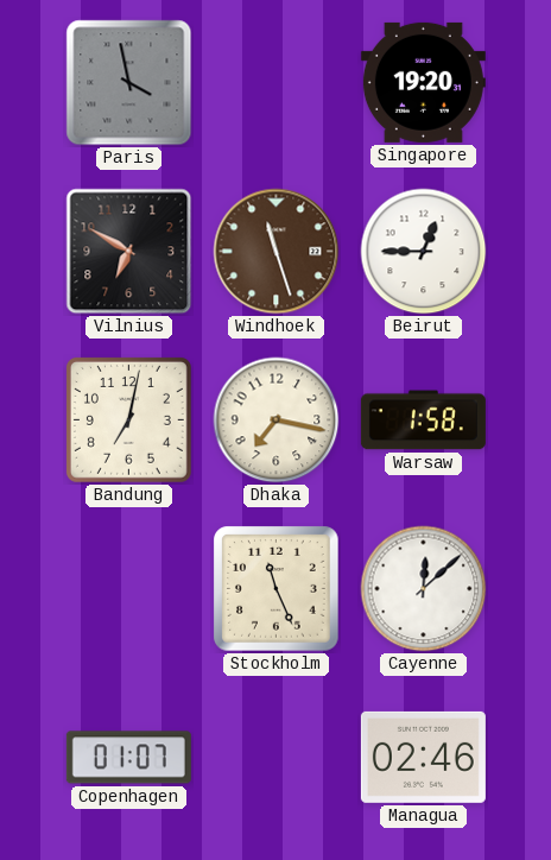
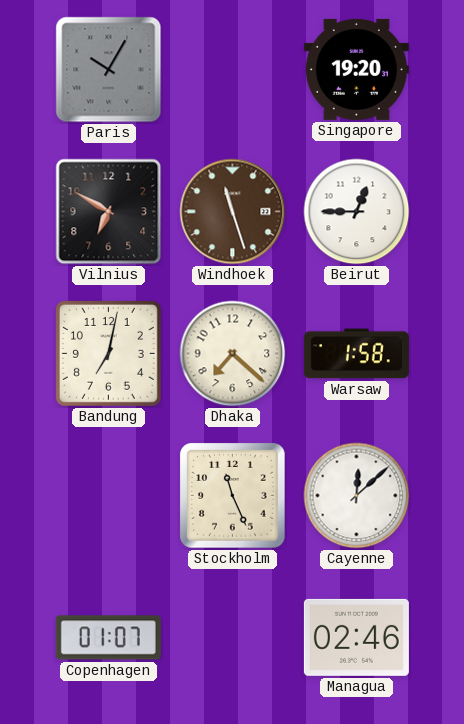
Paris: 3:58 -> 10:05
Dhaka: 7:17 -> 7:22
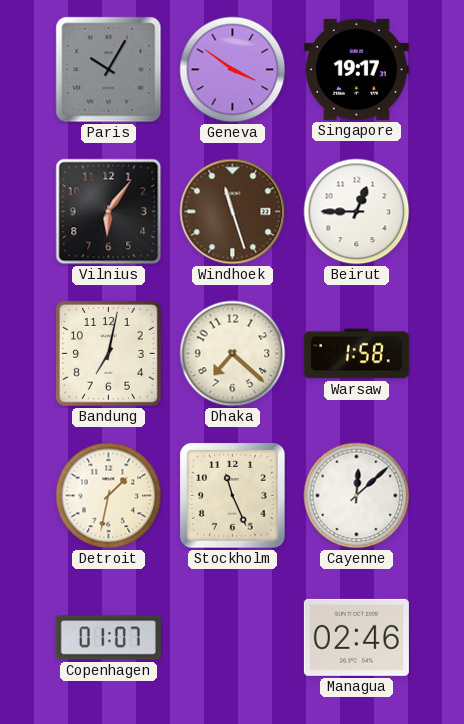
Geneva: none -> 3:51
Singapore: 19:20 -> 19:17
Vilnius: 6:50 -> 6:06
Detroit: none -> 1:32
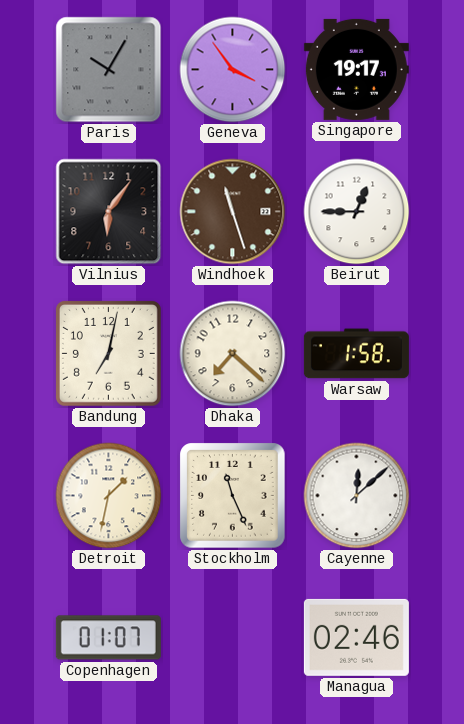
Geneva: 3:51 -> 3:54
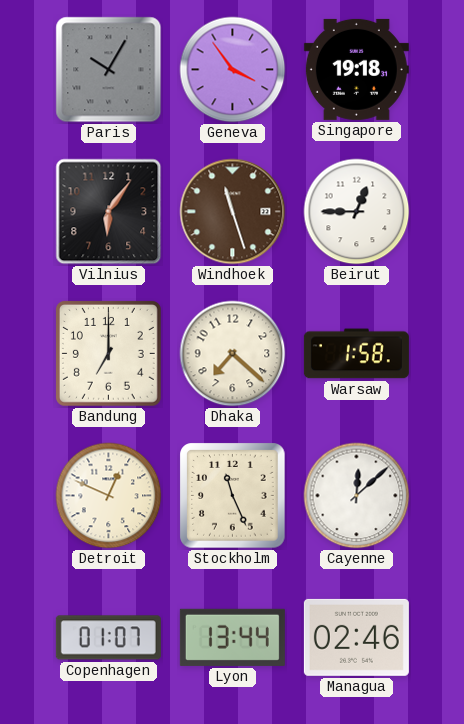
Singapore: 19:17 -> 19:18
Bandung: 7:02 -> 7:00
Detroit: 1:32 -> 12:49
Lyon: none -> 13:44
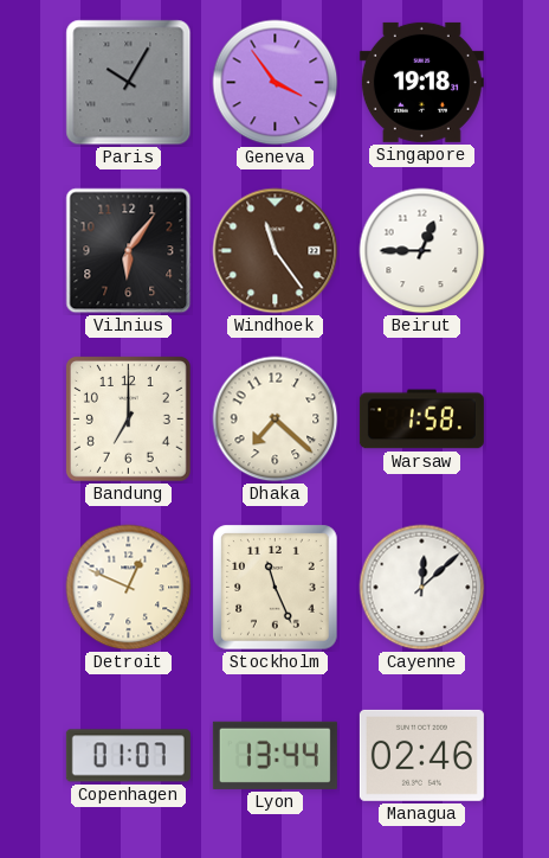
Windhoek: 11:27 -> 11:24
